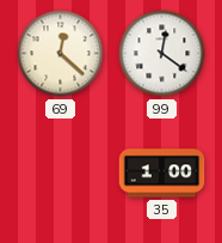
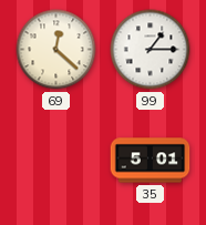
99: 12:21 -> 1:15
35: 1:00 -> 5:01
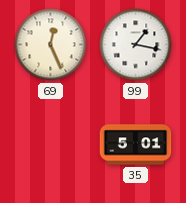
69: 12:22 -> 12:26
99: 1:15 -> 1:17
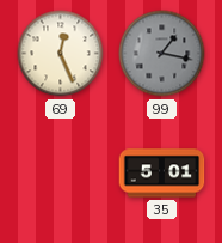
99 dial: white -> grey
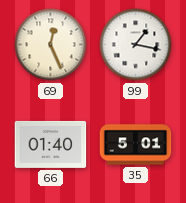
99 dial: grey -> white
66: none -> 01:40
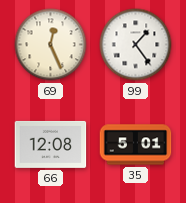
99: 1:17 -> 1:24
66: 01:40 -> 12:08
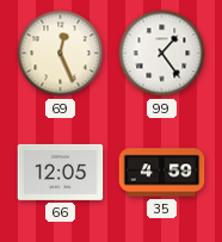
66: 12:08 -> 12:05
35: 5:01 -> 4:59
